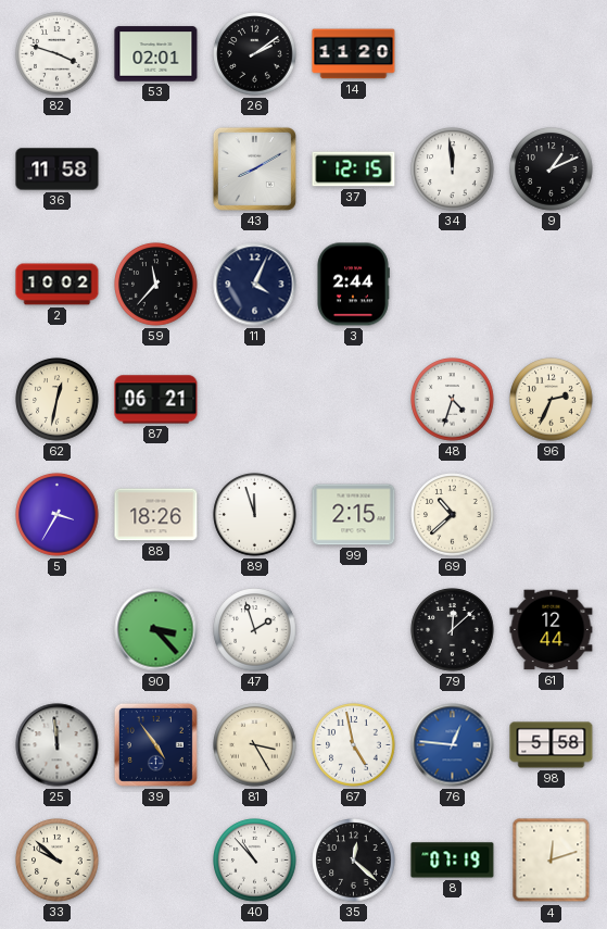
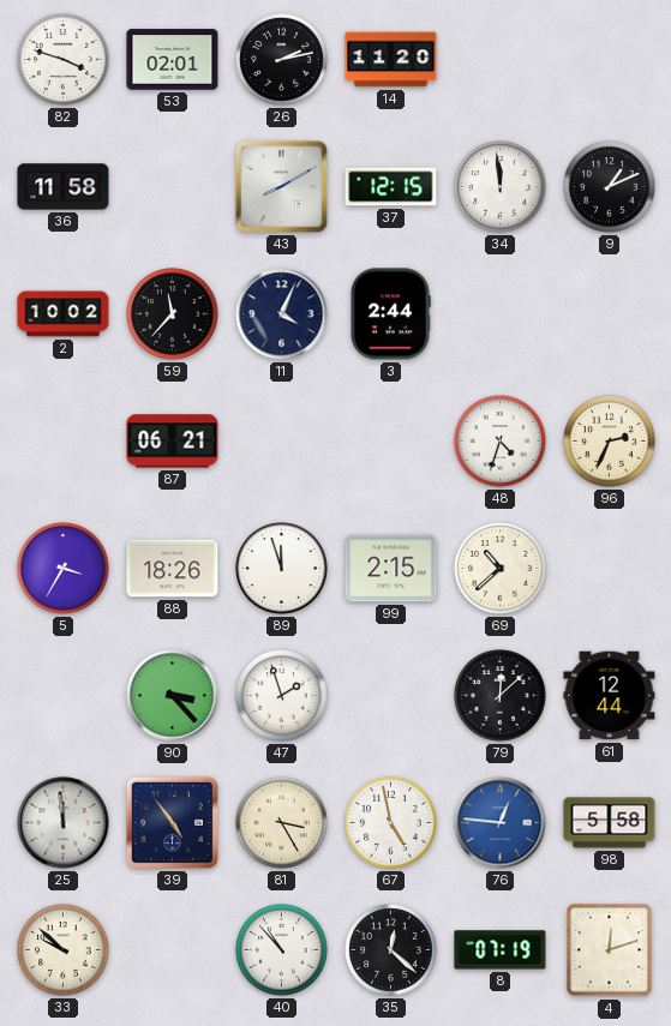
26: 2:09 -> 2:13
62: 12:32 -> none
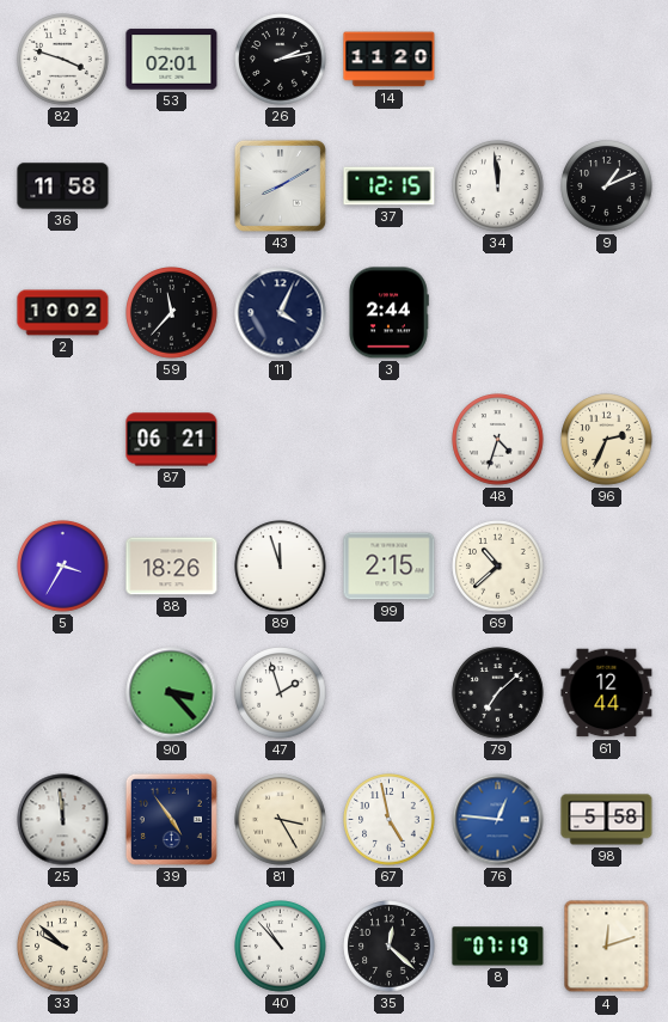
79: 12:08 -> 7:08
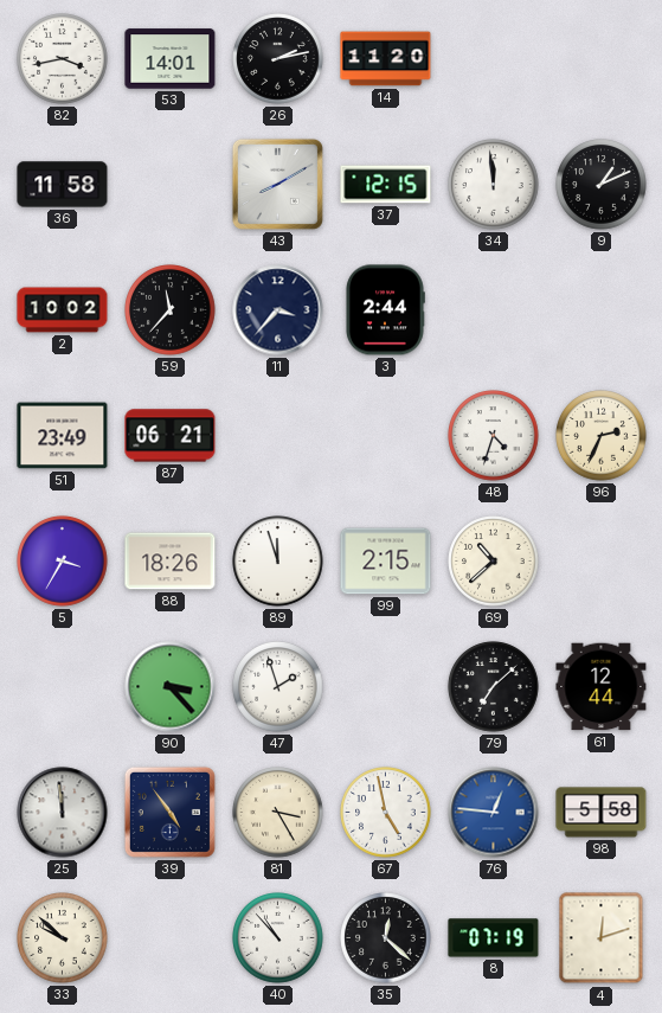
82: 3:48 -> 3:43
53: 02:01 -> 14:01
11: 4:04 -> 3:37
51: none -> 23:49
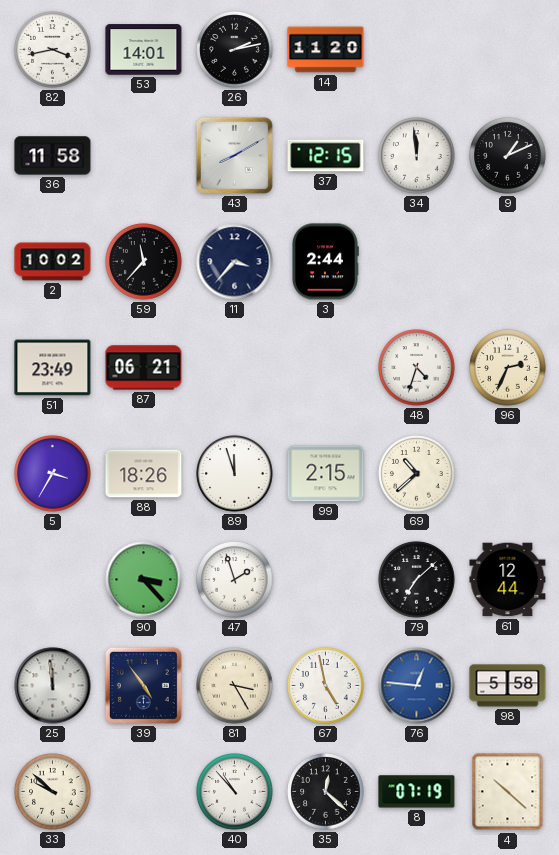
4: 12:12 -> 10:22
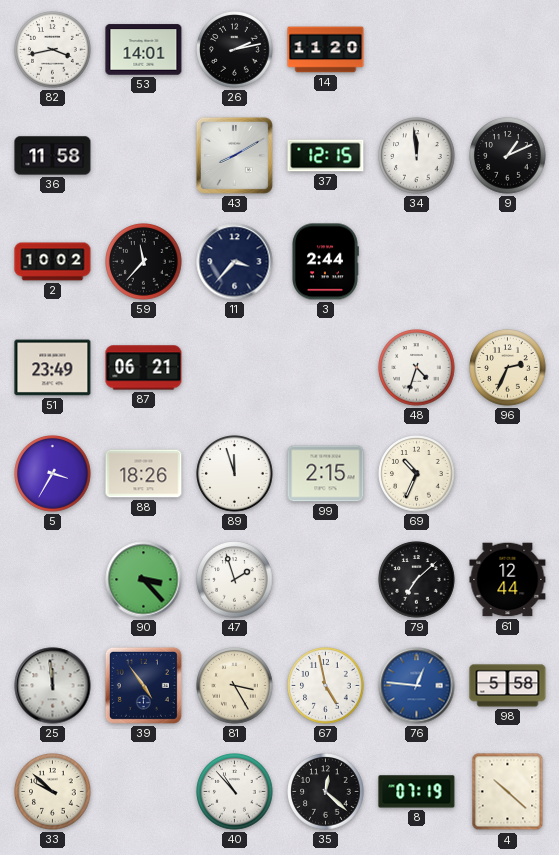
69: 10:38 -> 10:34
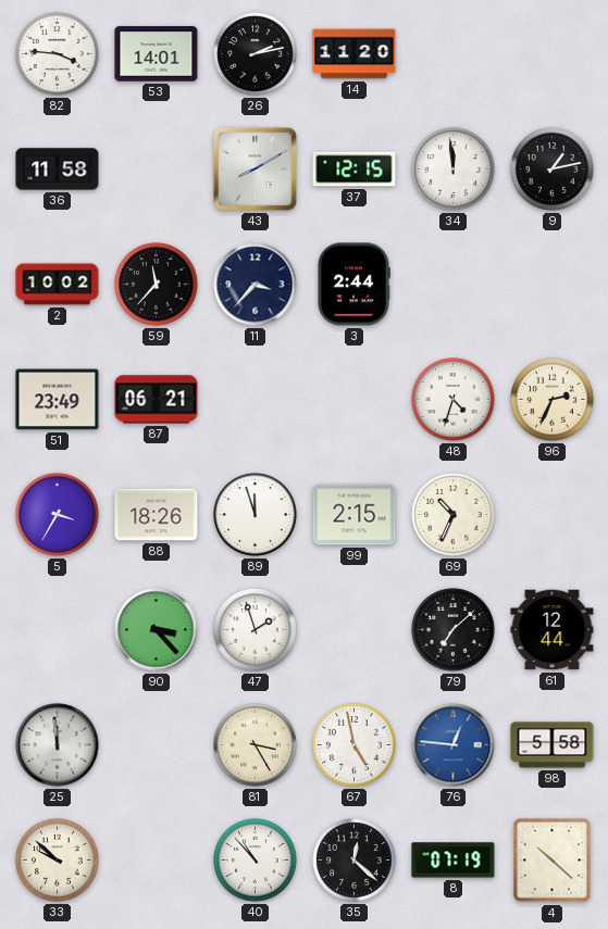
82: 3:43 -> 3:46
9: 1:11 -> 1:13
39: 4:54 -> none
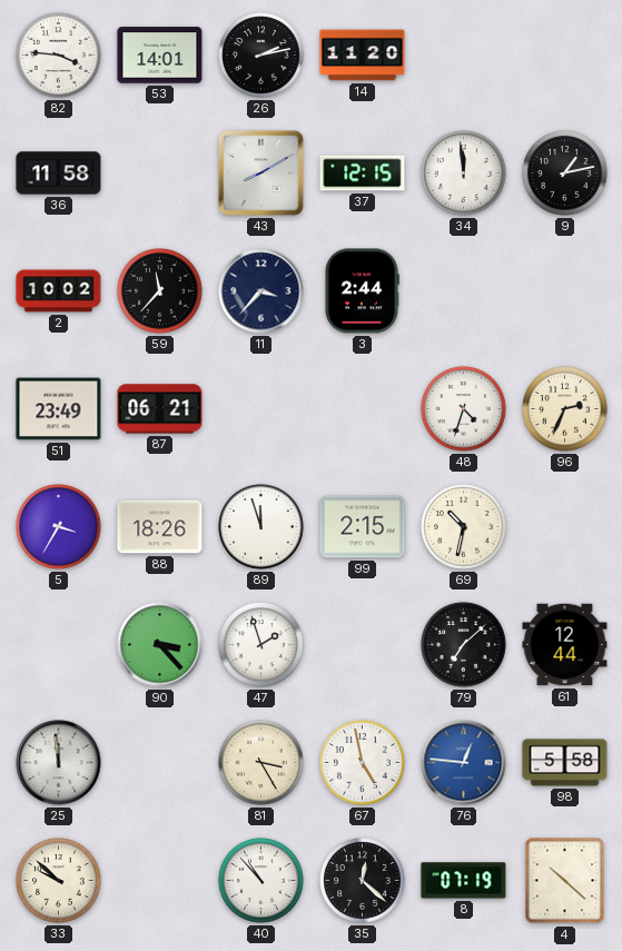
69: 10:34 -> 10:32
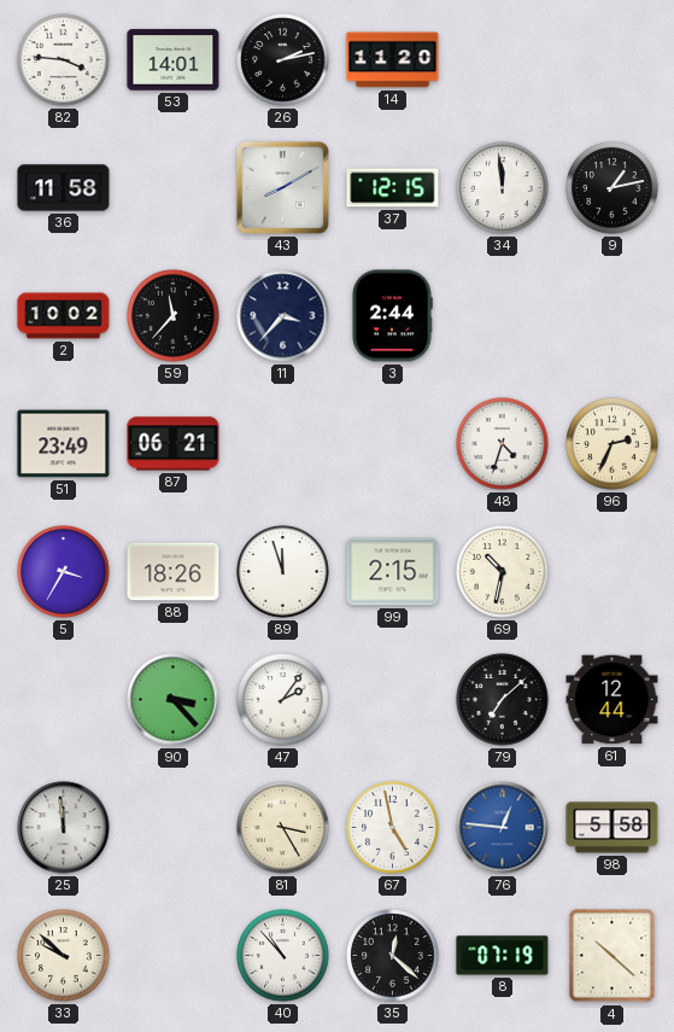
47: 1:57 -> 2:06
